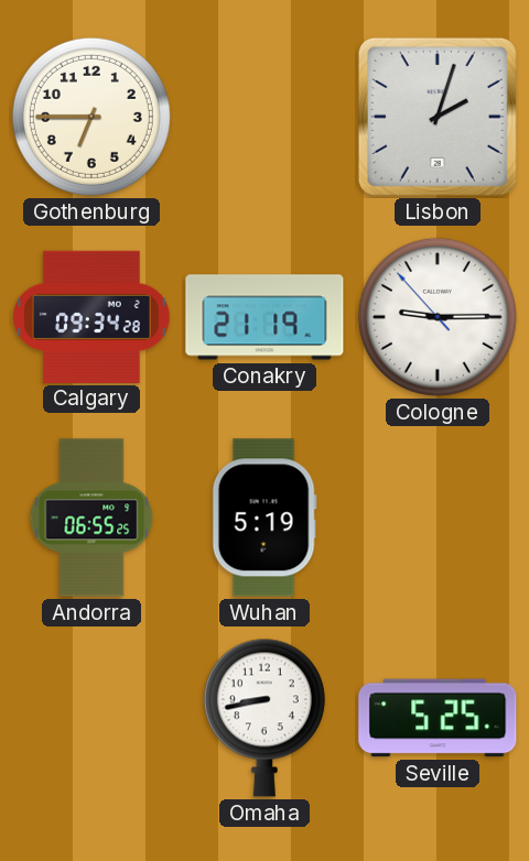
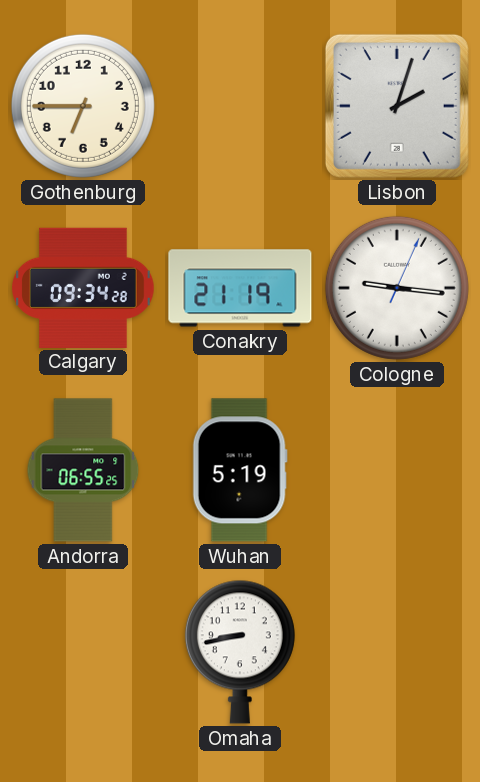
Cologne: 9:14 -> 9:16
Seville: 5:25 -> none
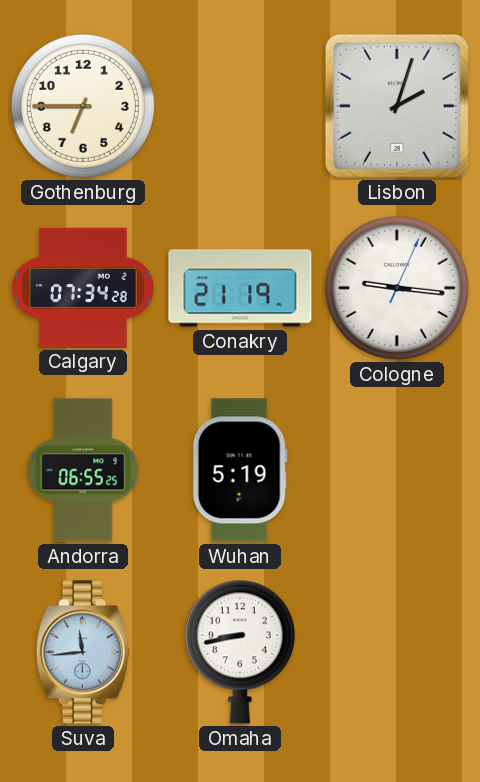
Calgary: 09:34 -> 07:34
Suva: none -> 11:44
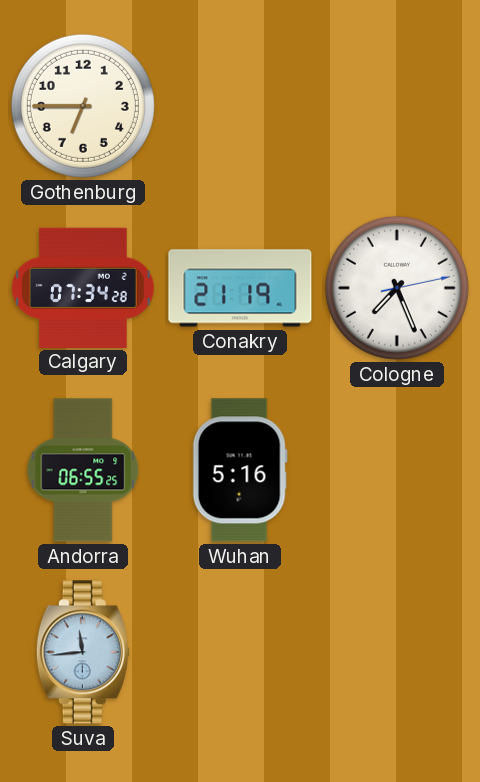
Lisbon: 2:03 -> none
Cologne: 9:16 -> 7:26
Wuhan: 5:19 -> 5:16
Omaha: 8:43 -> none
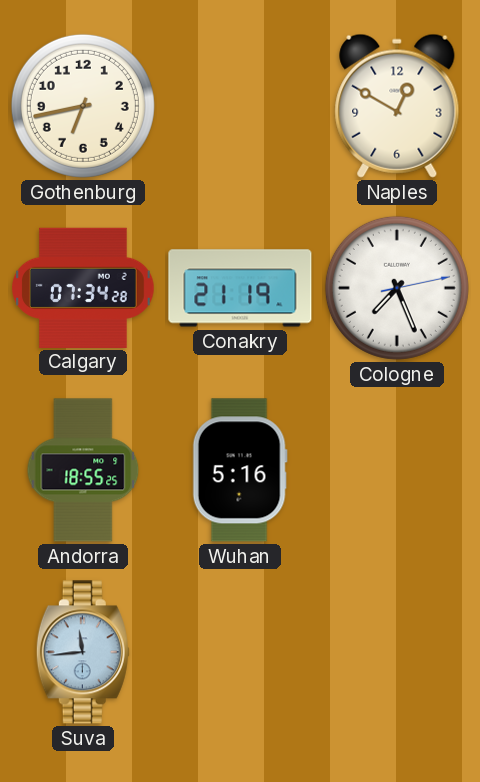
Gothenburg: 6:45 -> 6:43
Naples: none -> 12:50
Andorra: 06:55 -> 18:55
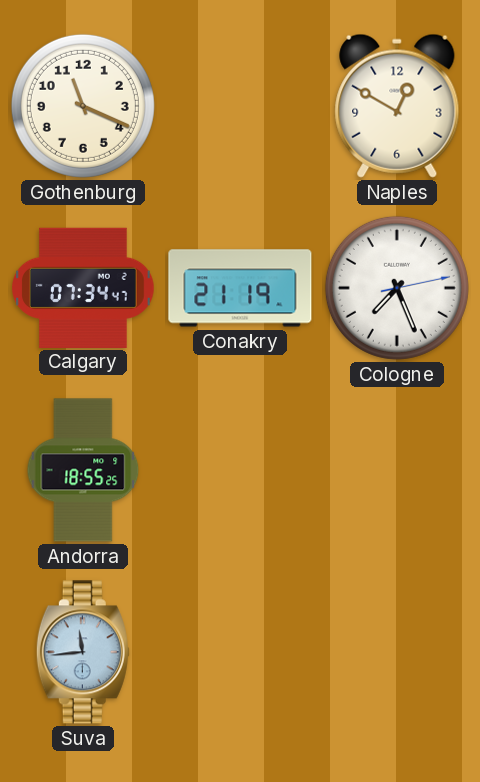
Gothenburg: 6:43 -> 11:19
Calgary: 07:34:28 -> 07:34:47
Wuhan: 5:16 -> none
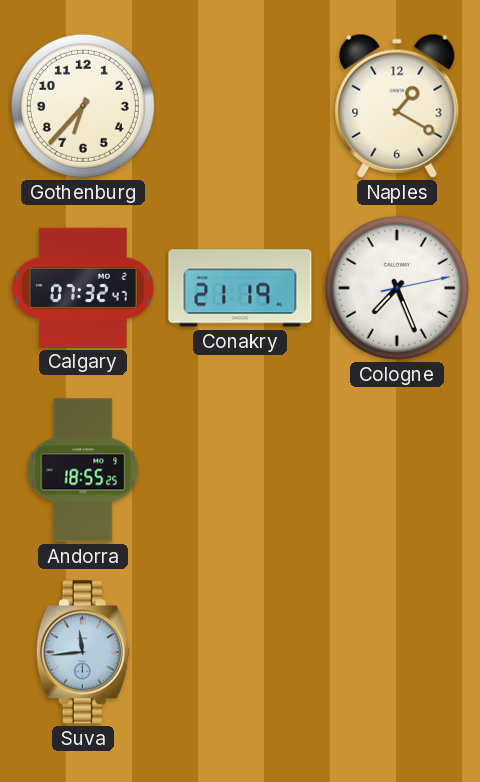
Gothenburg: 11:19 -> 6:37
Naples: 12:50 -> 1:20
Calgary: 07:34 -> 07:32
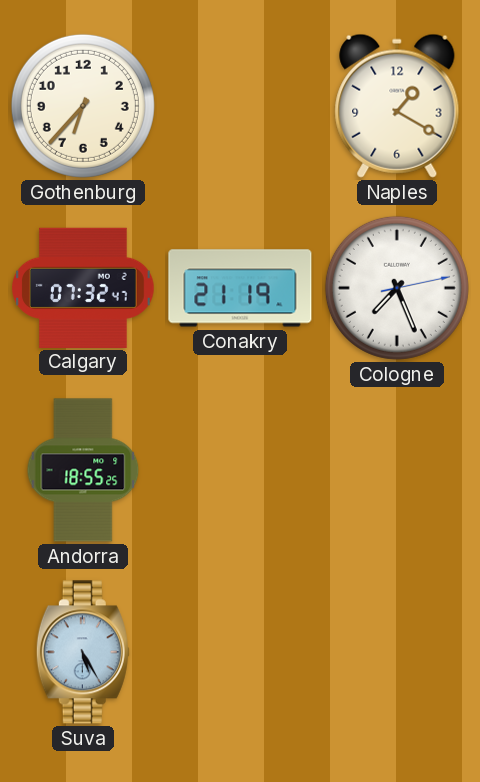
Suva: 11:44 -> 5:25
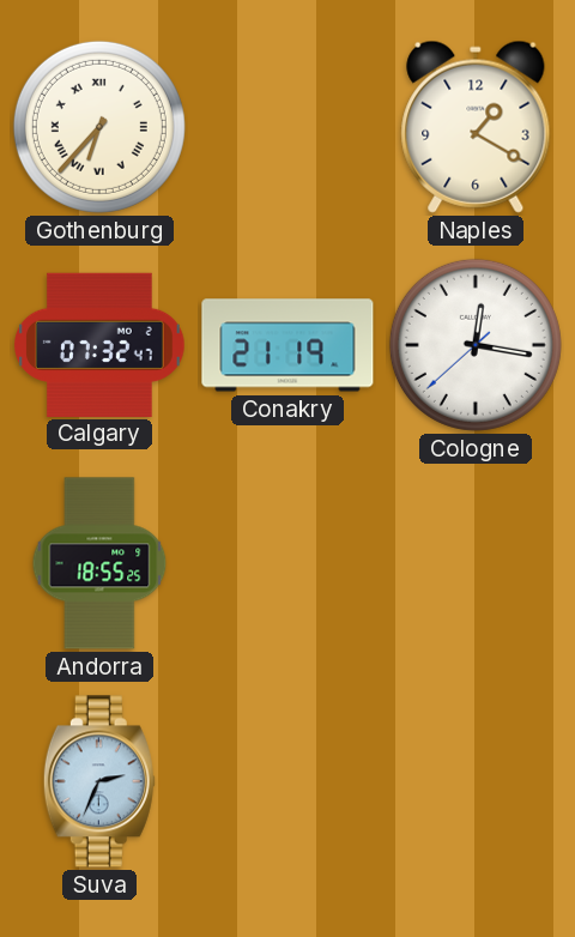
Gothenburg numerals: Arabic -> Roman
Cologne: 7:26 -> 12:16
Suva: 5:25 -> 2:34
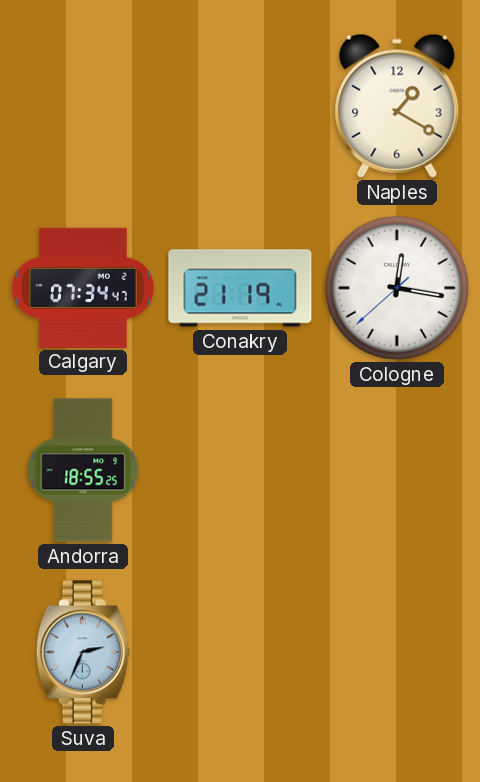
Gothenburg: 6:37 -> none
Calgary: 07:32 -> 07:34
